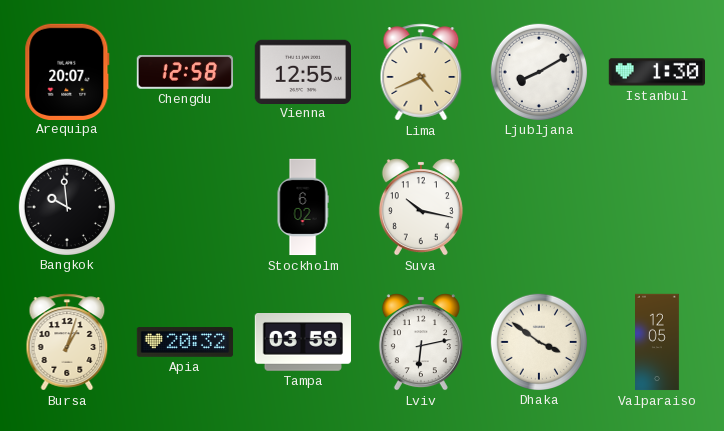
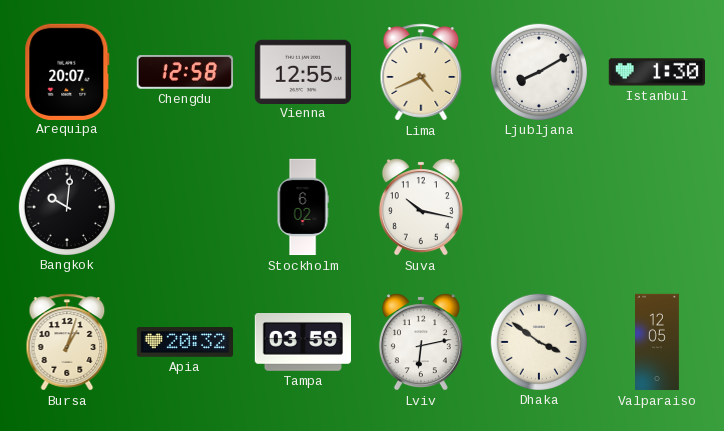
Bangkok: 9:59 -> 10:01
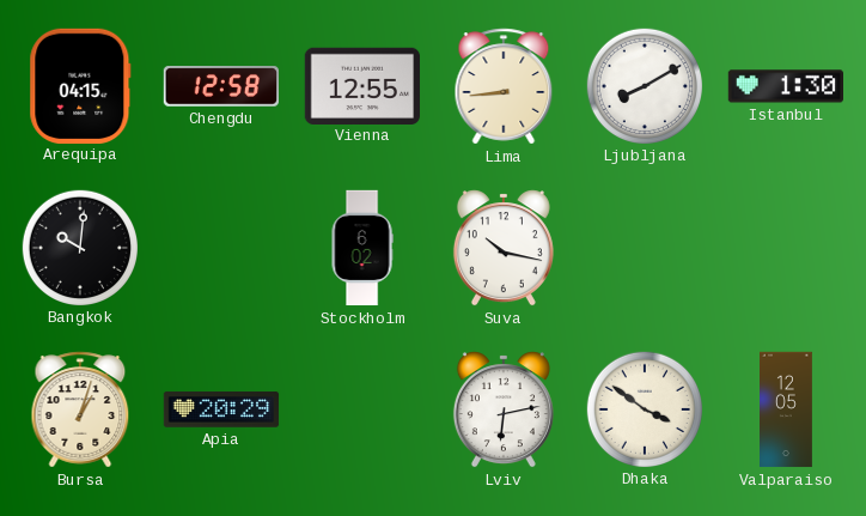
Arequipa: 20:07 -> 04:15
Lima: 4:41 -> 8:44
Apia: 20:32 -> 20:29
Tampa: 03:59 -> none
